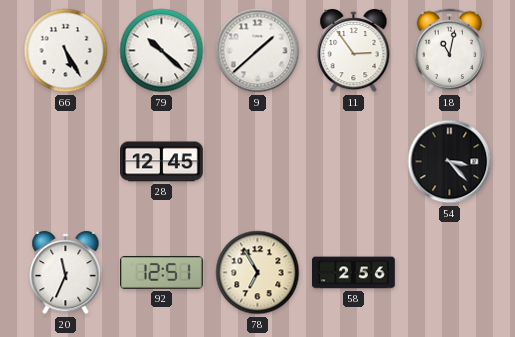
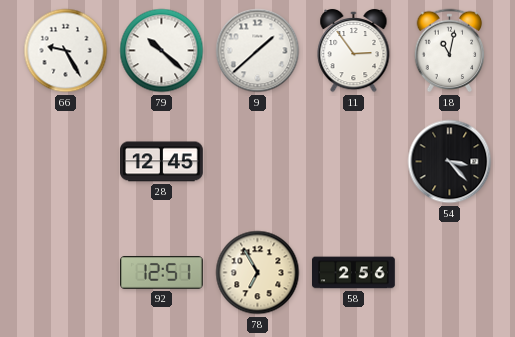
66: 5:25 -> 9:25
20: 11:34 -> none
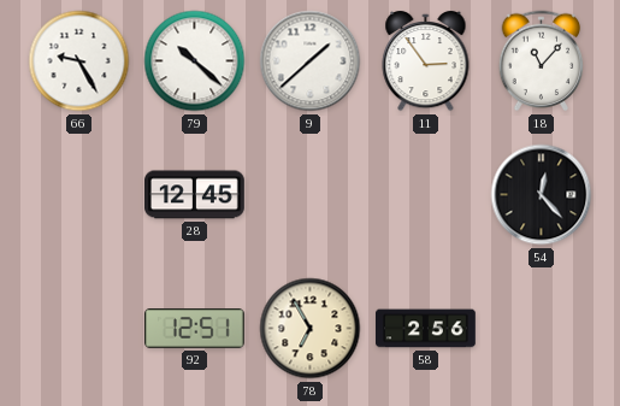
18: 11:02 -> 11:07
54: 3:23 -> 12:23
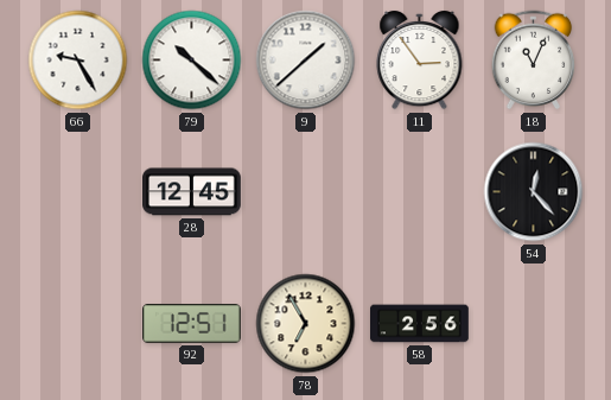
18: 11:07 -> 11:04
